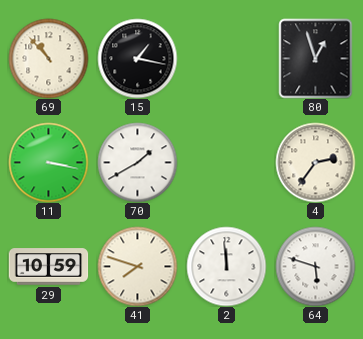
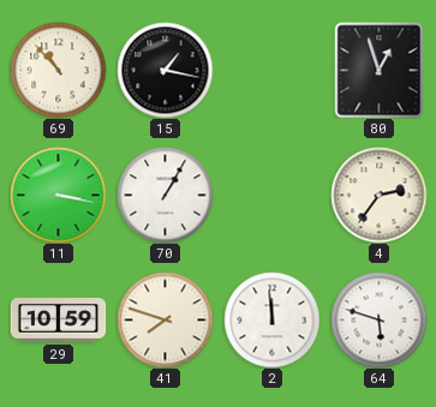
70: 1:40 -> 1:05
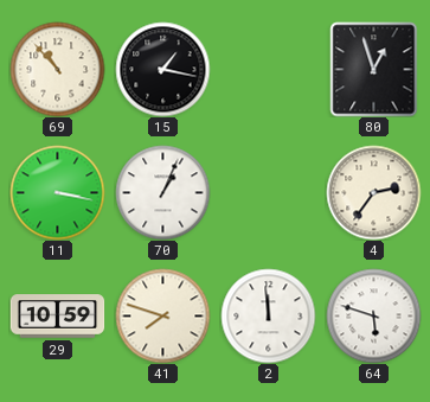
70: 1:05 -> 1:04
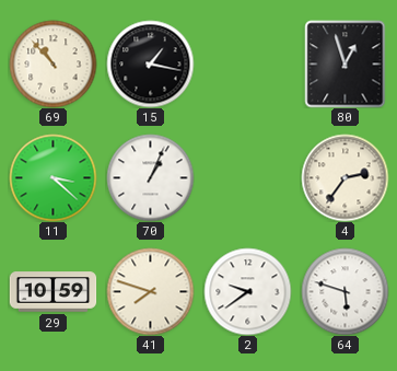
11: 3:17 -> 3:22
2: 11:59 -> 9:39
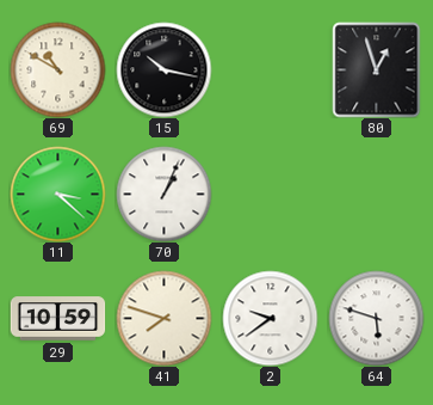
69: 10:53 -> 10:50
15: 1:17 -> 10:17
4: 2:36 -> none
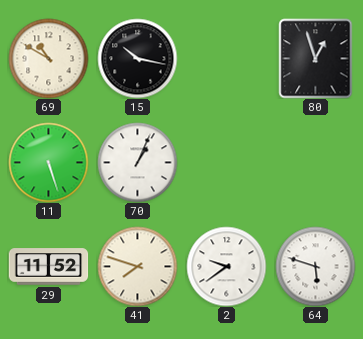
11: 3:22 -> 5:27
29: 10:59 -> 11:52
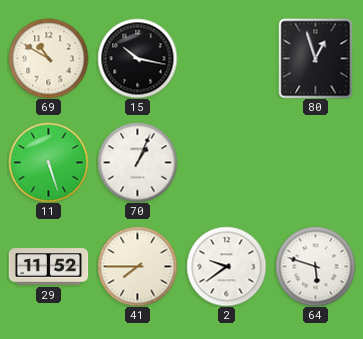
41: 7:48 -> 7:45
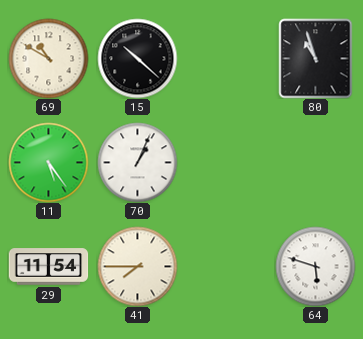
15: 10:17 -> 10:22
80: 12:57 -> 10:57
11: 5:27 -> 5:24
29: 11:52 -> 11:54
2: 9:39 -> none
